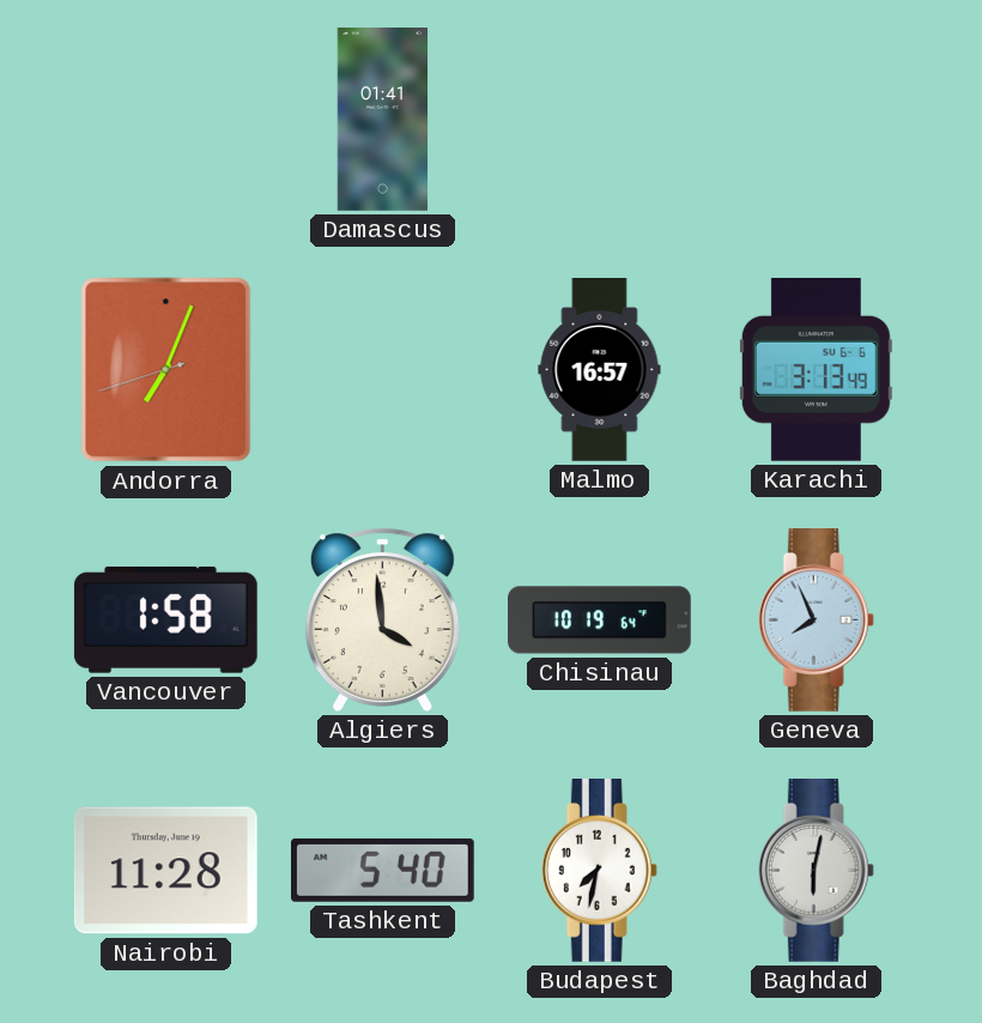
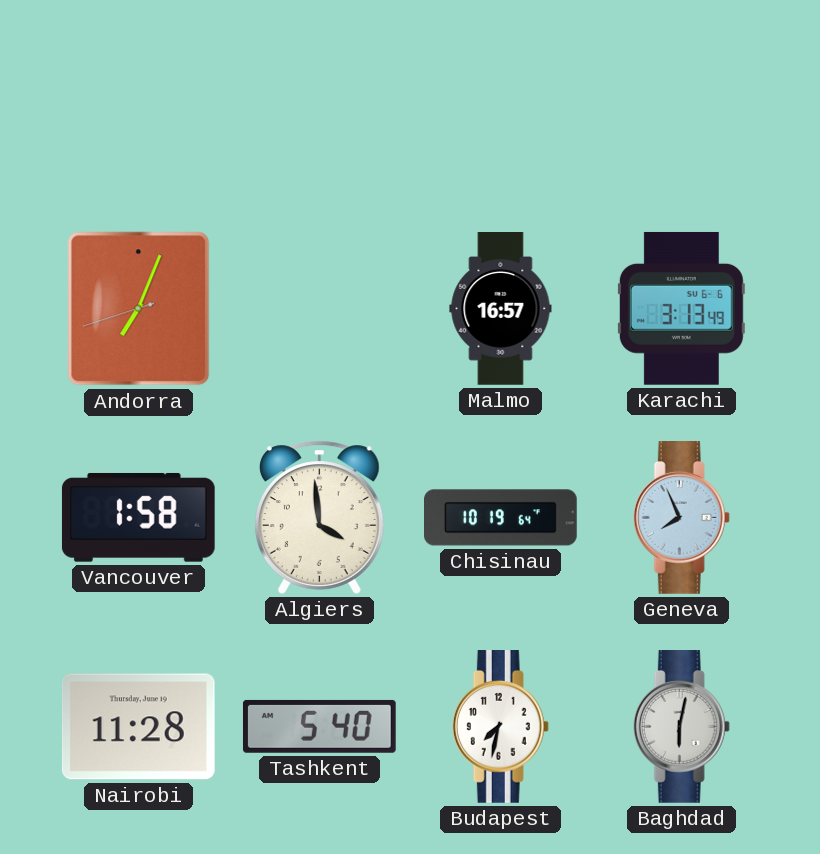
Damascus: 01:41 -> none
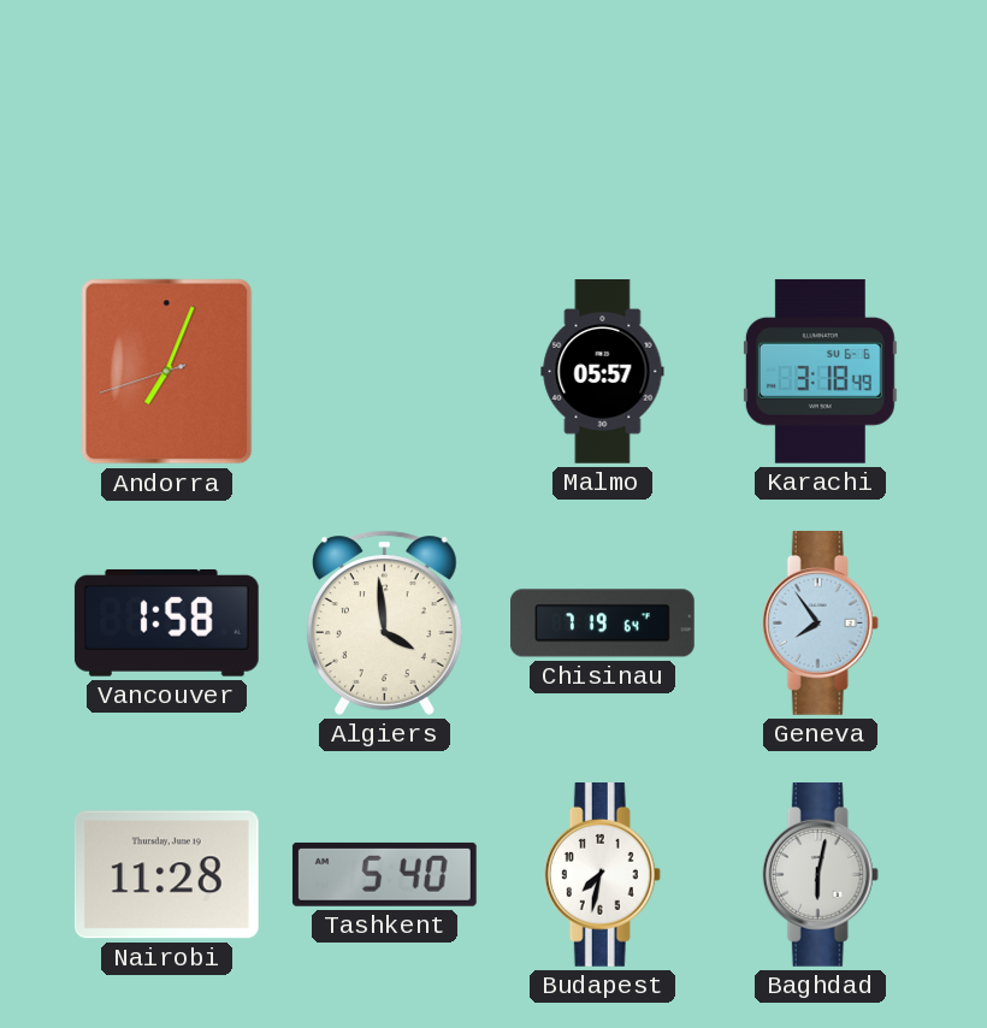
Malmo: 16:57 -> 05:57
Karachi: 3:13 -> 3:18
Chisinau: 10:19 -> 7:19
Geneva: 7:56 -> 7:54
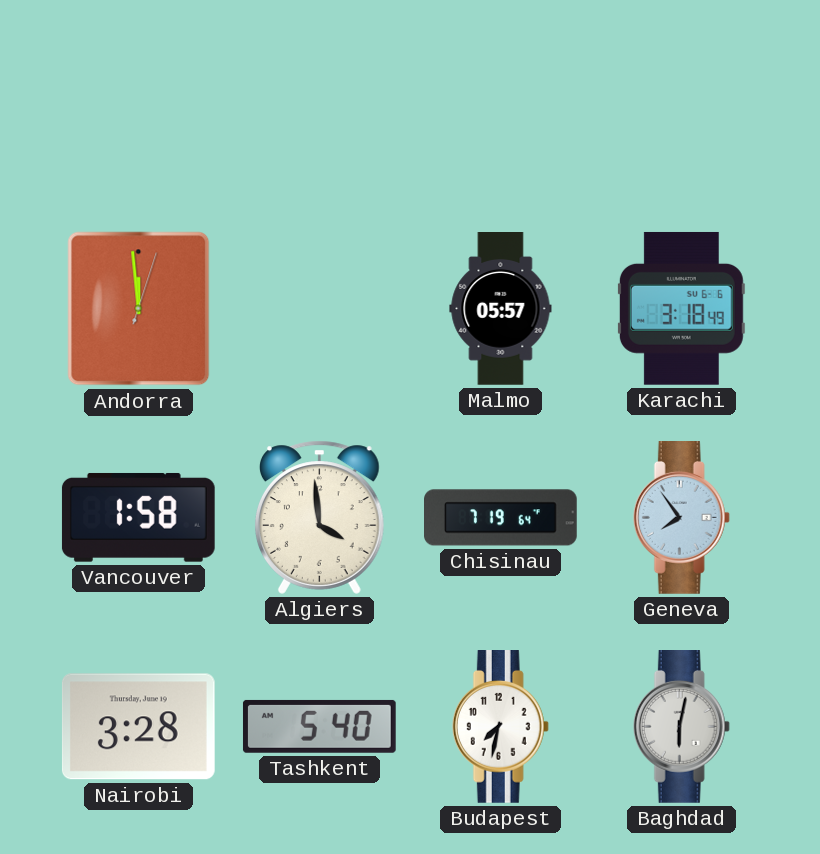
Andorra: 7:03 -> 11:59
Nairobi: 11:28 -> 3:28
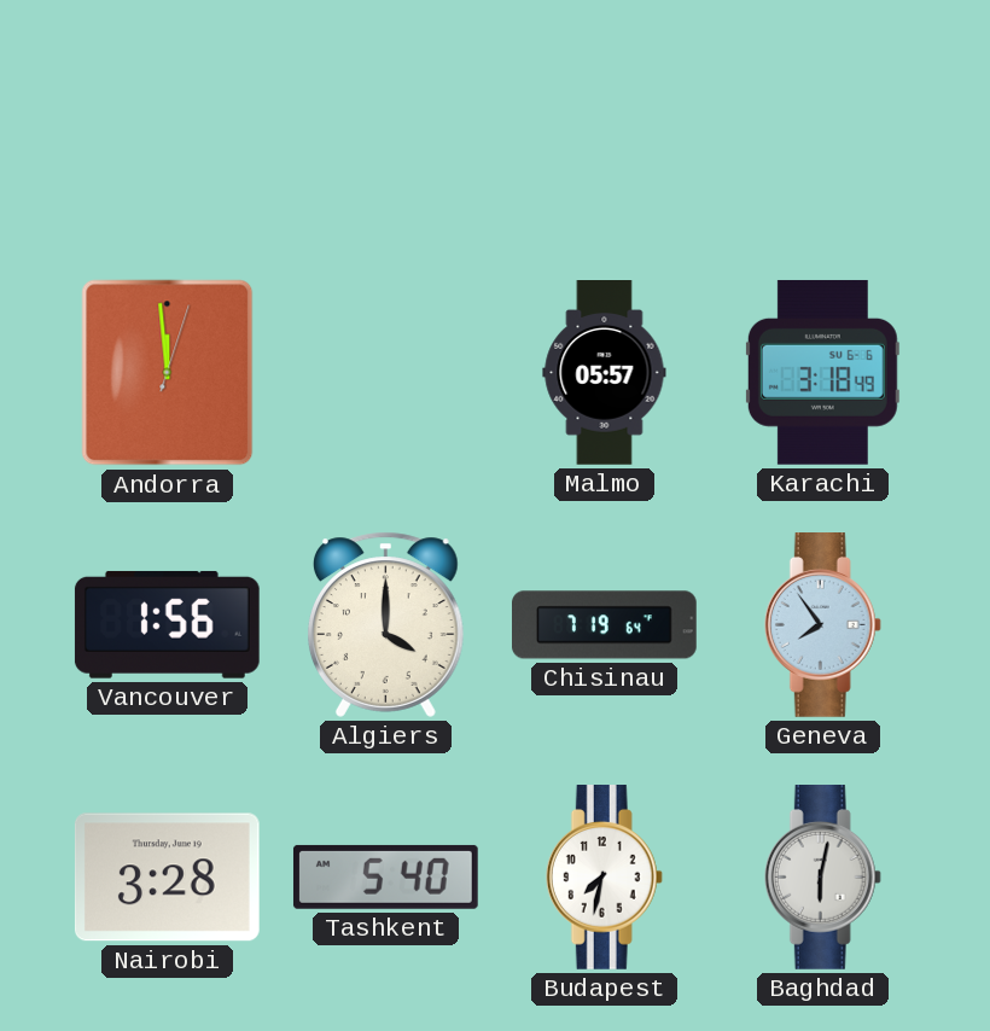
Vancouver: 1:58 -> 1:56
Algiers: 3:59 -> 4:00
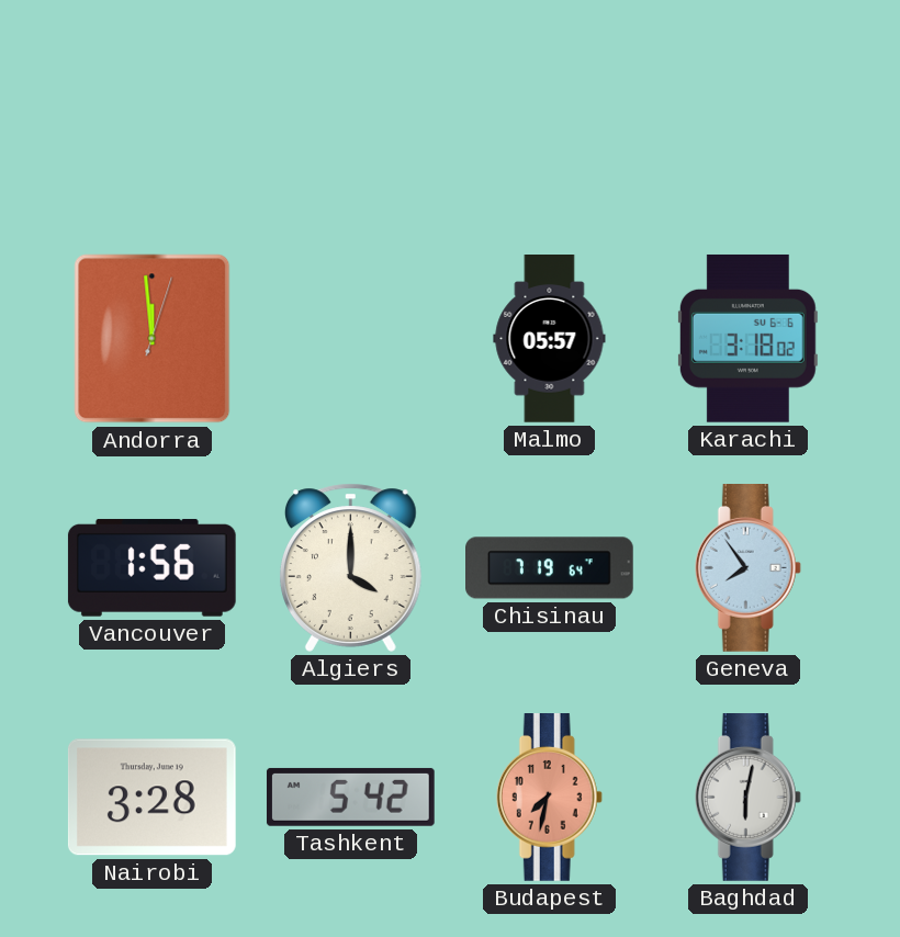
Karachi: 3:18:49 -> 3:18:02
Tashkent: 5:40 -> 5:42
Budapest dial: white -> salmon
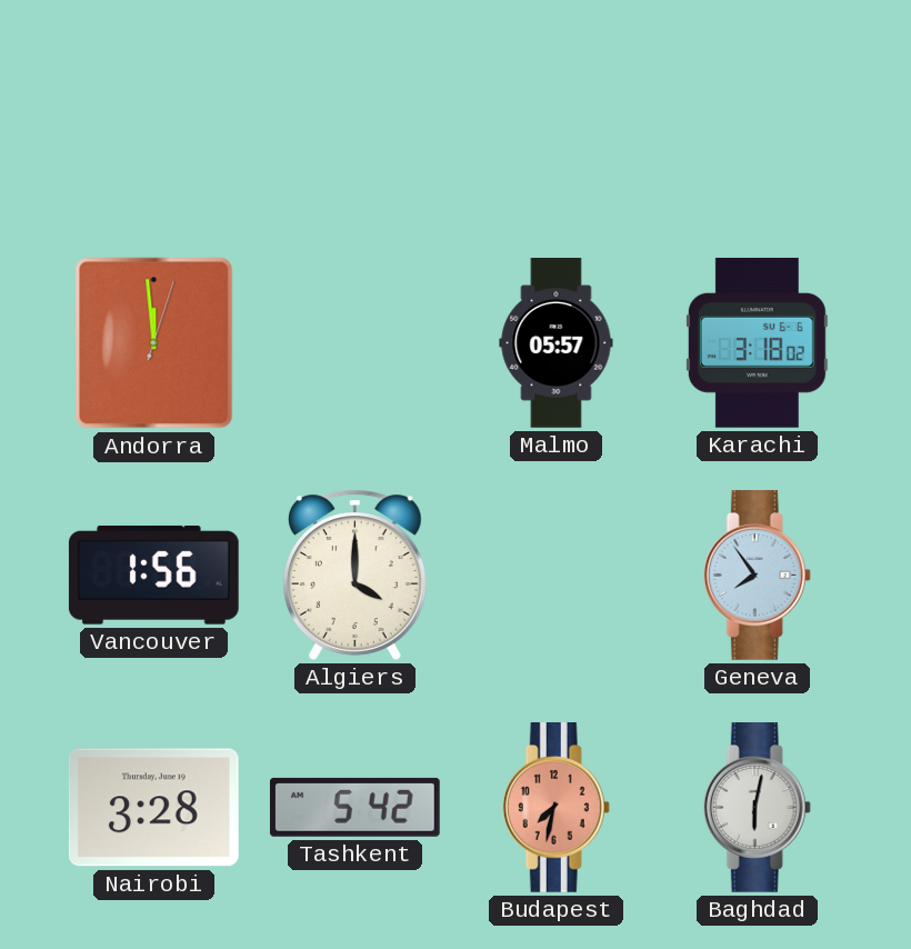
Chisinau: 7:19 -> none
